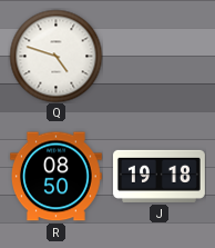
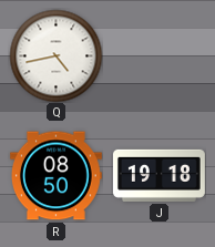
Q: 4:48 -> 4:43
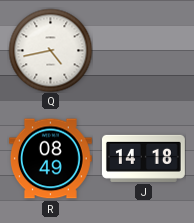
R: 08:50 -> 08:49
J: 19:18 -> 14:18
